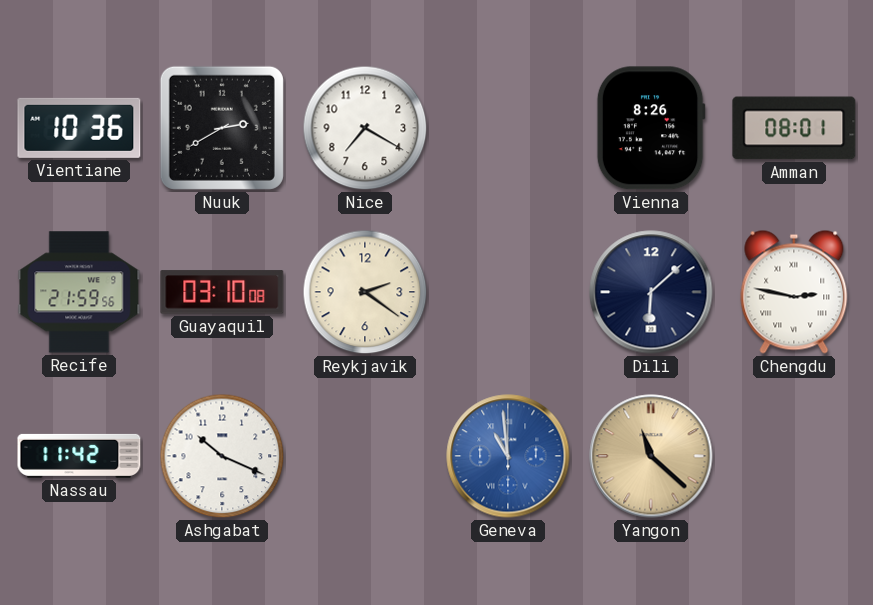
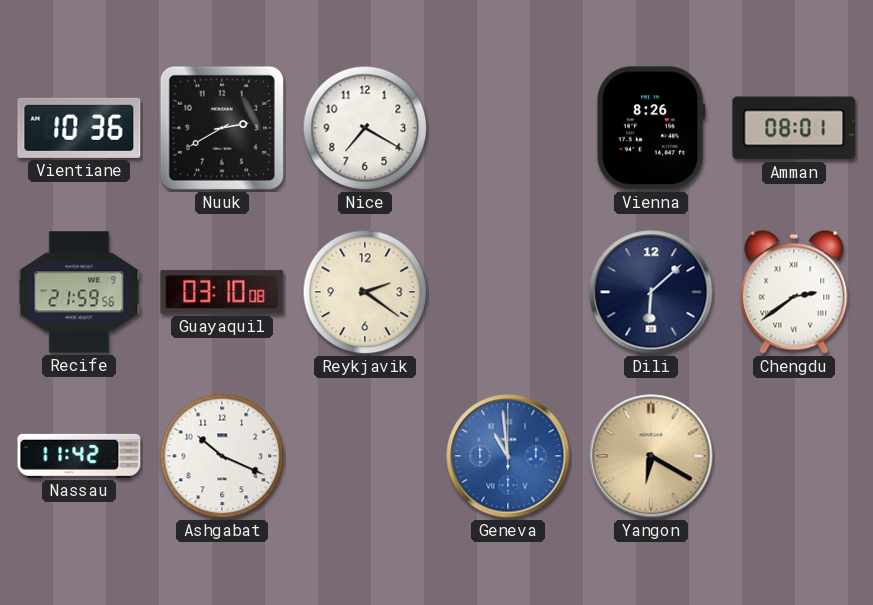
Chengdu: 2:47 -> 2:39
Yangon: 11:22 -> 6:20
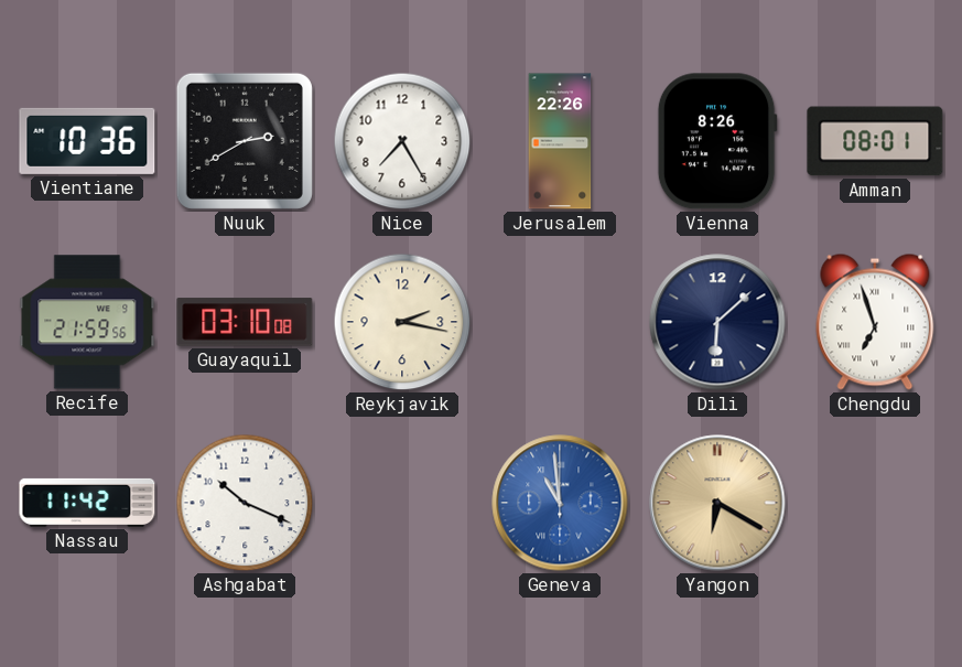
Nice: 7:20 -> 7:25
Jerusalem: none -> 22:26
Reykjavik: 2:21 -> 2:17
Chengdu: 2:39 -> 6:57
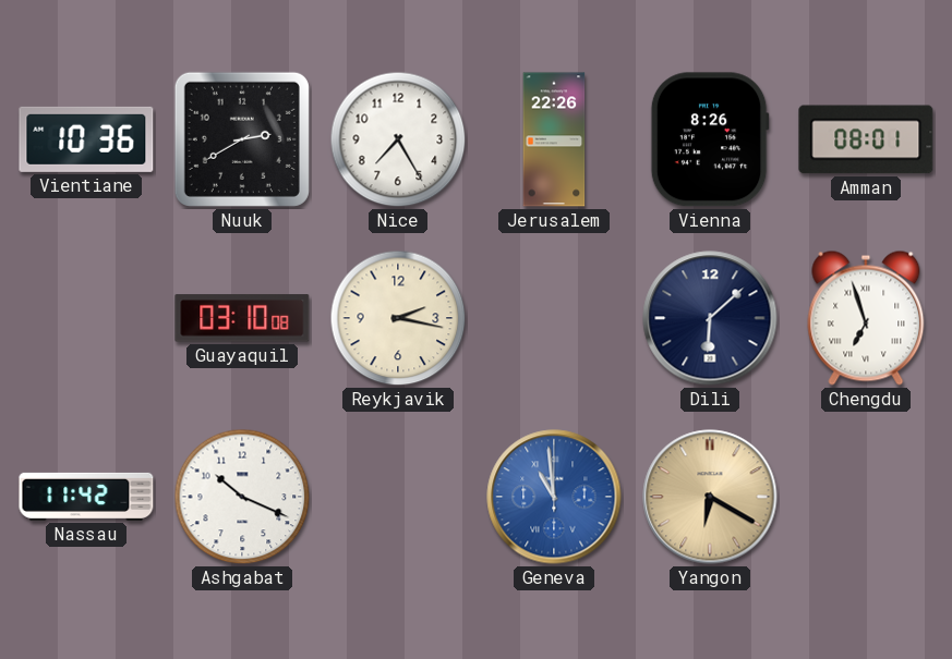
Recife: 21:59 -> none
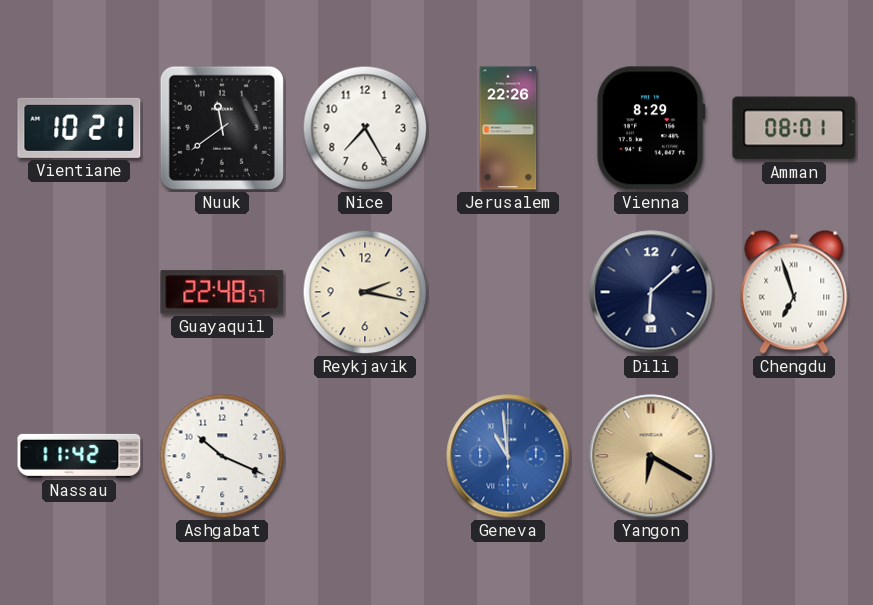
Vientiane: 10:36 -> 10:21
Nuuk: 2:40 -> 11:39
Vienna: 8:26 -> 8:29
Guayaquil: 03:10 -> 22:48
